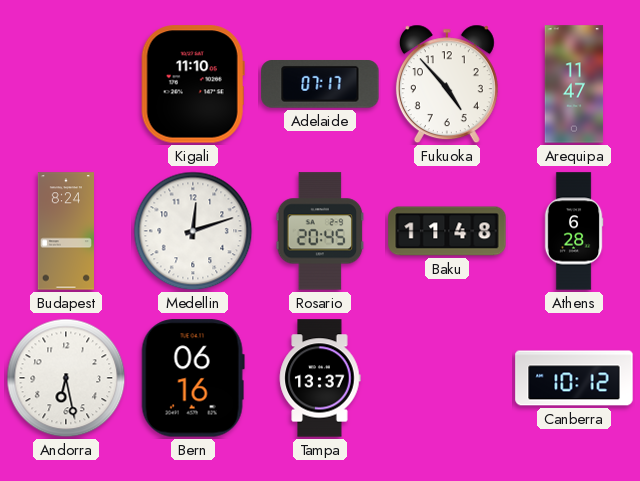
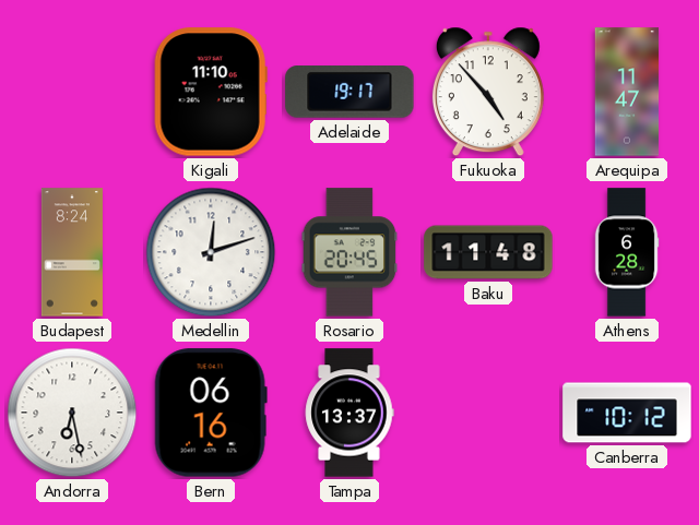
Adelaide: 07:17 -> 19:17
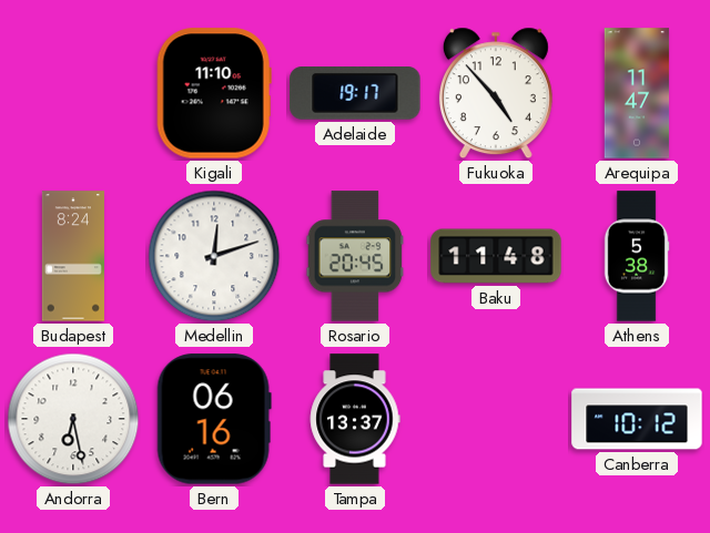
Athens: 6:28 -> 5:38
